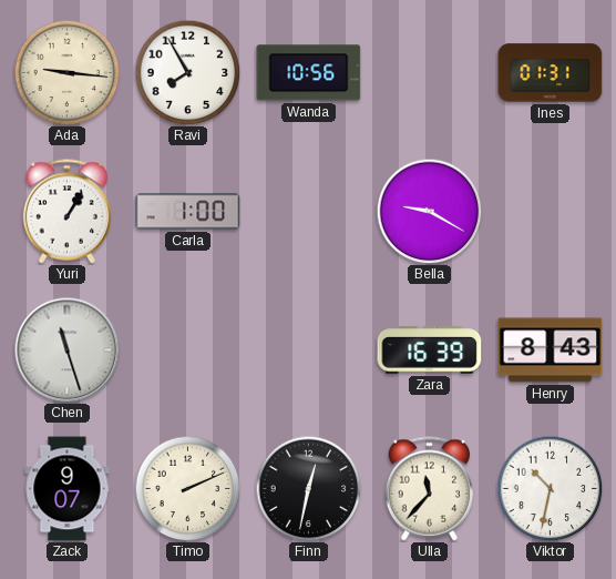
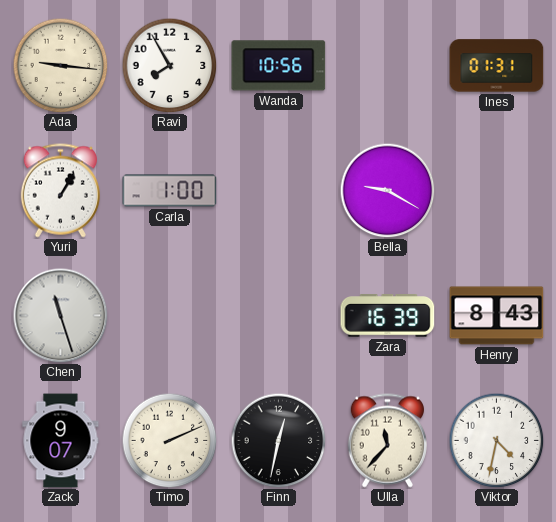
Viktor: 10:32 -> 4:32
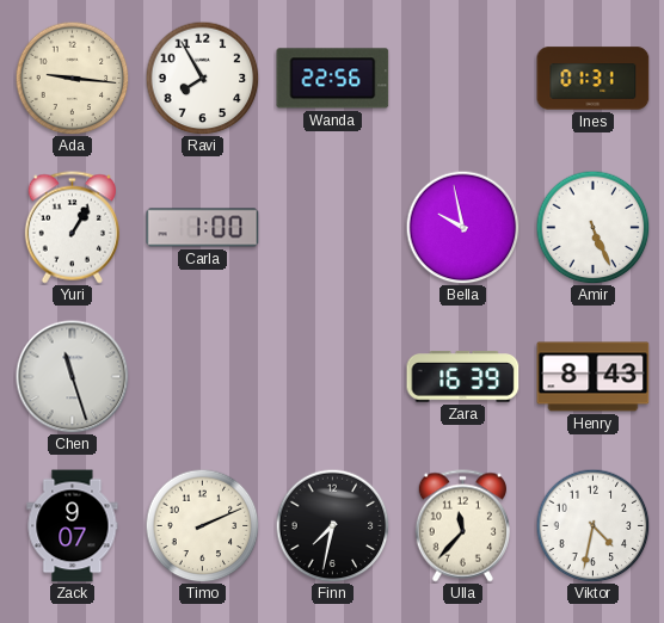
Wanda: 10:56 -> 22:56
Bella: 9:20 -> 9:58
Amir: none -> 5:26
Finn: 12:32 -> 7:32
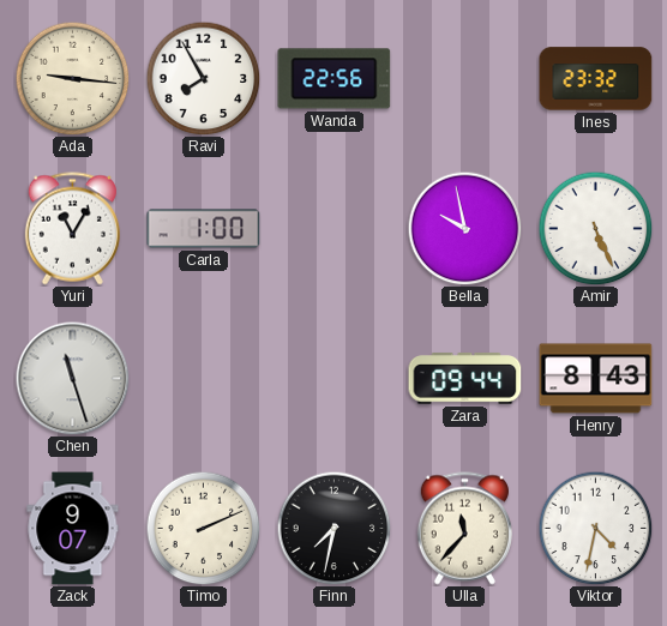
Ines: 01:31 -> 23:32
Yuri: 1:05 -> 11:05
Zara: 16:39 -> 09:44
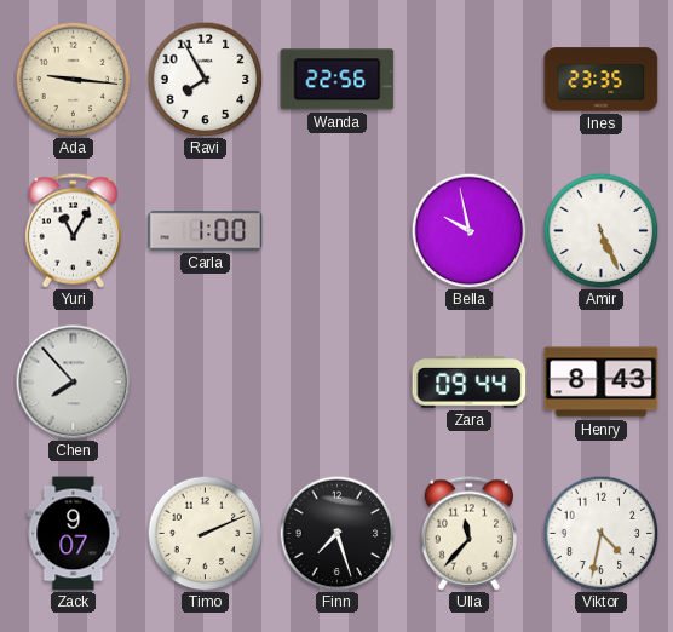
Ines: 23:32 -> 23:35
Chen: 11:27 -> 7:53
Finn: 7:32 -> 7:27
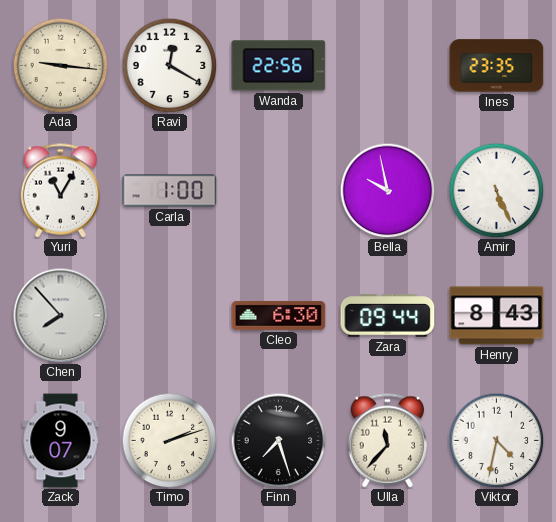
Ravi: 7:55 -> 12:20
Cleo: none -> 6:30
Timo: 2:11 -> 2:12
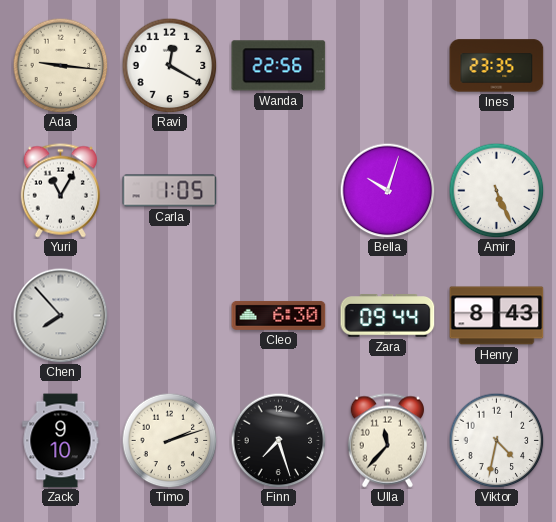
Carla: 1:00 -> 1:05
Bella: 9:58 -> 10:03
Zack: 9:07 -> 9:10
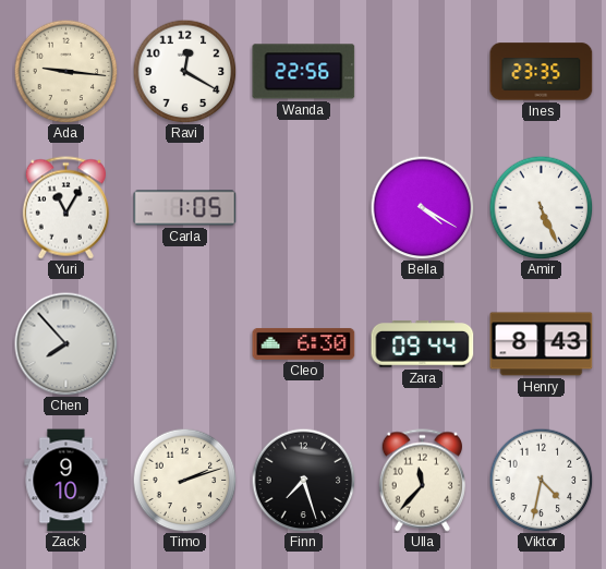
Bella: 10:03 -> 4:20
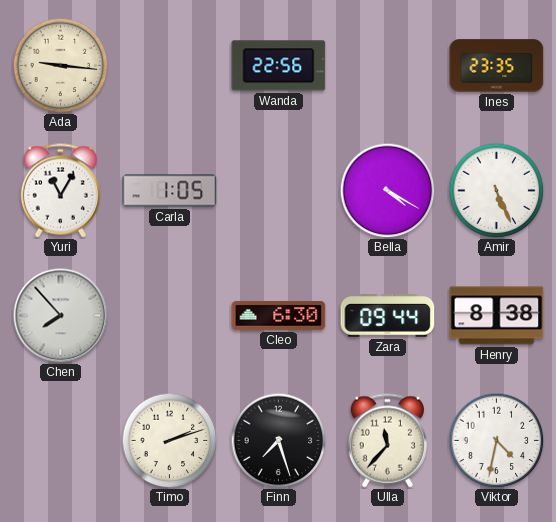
Ravi: 12:20 -> none
Henry: 8:43 -> 8:38
Zack: 9:10 -> none
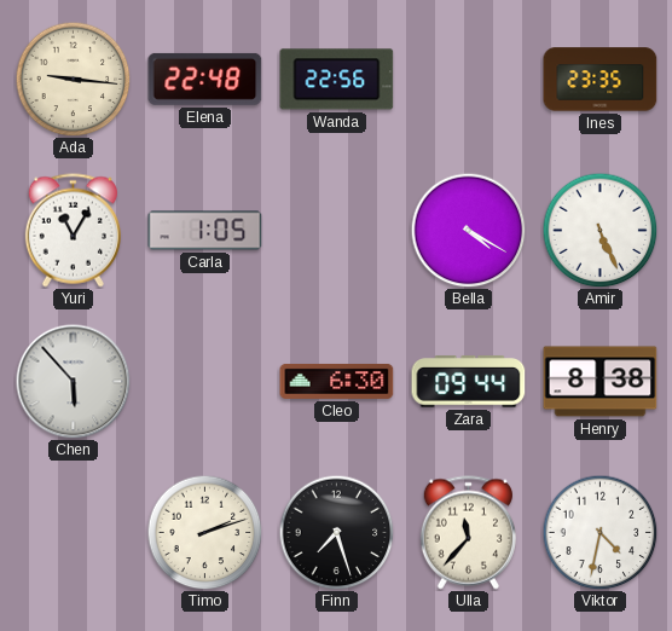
Elena: none -> 22:48
Chen: 7:53 -> 5:53
